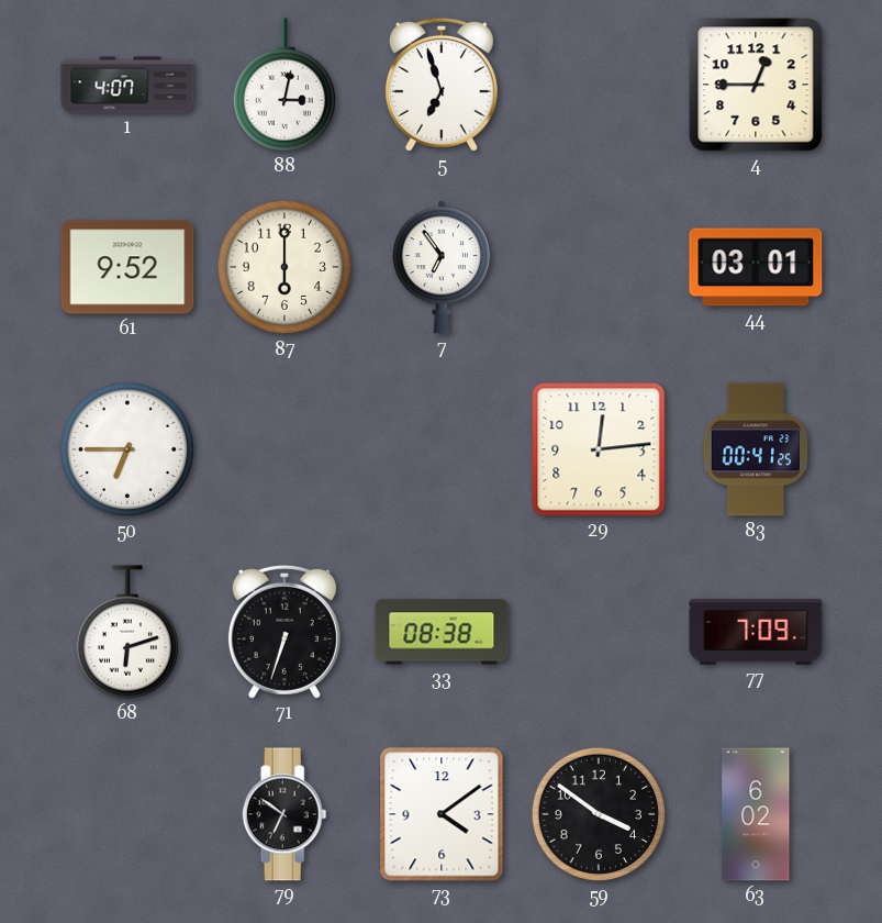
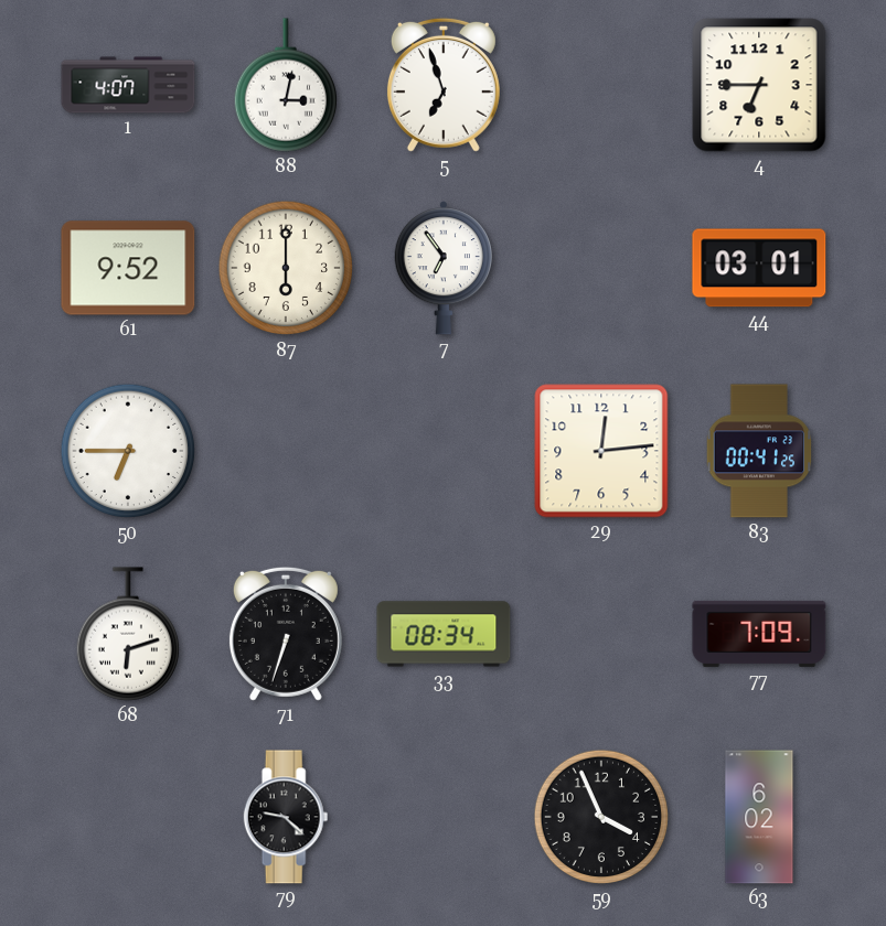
4: 12:45 -> 6:45
33: 08:38 -> 08:34
79: 6:51 -> 9:22
73: 4:09 -> none
59: 3:51 -> 3:56
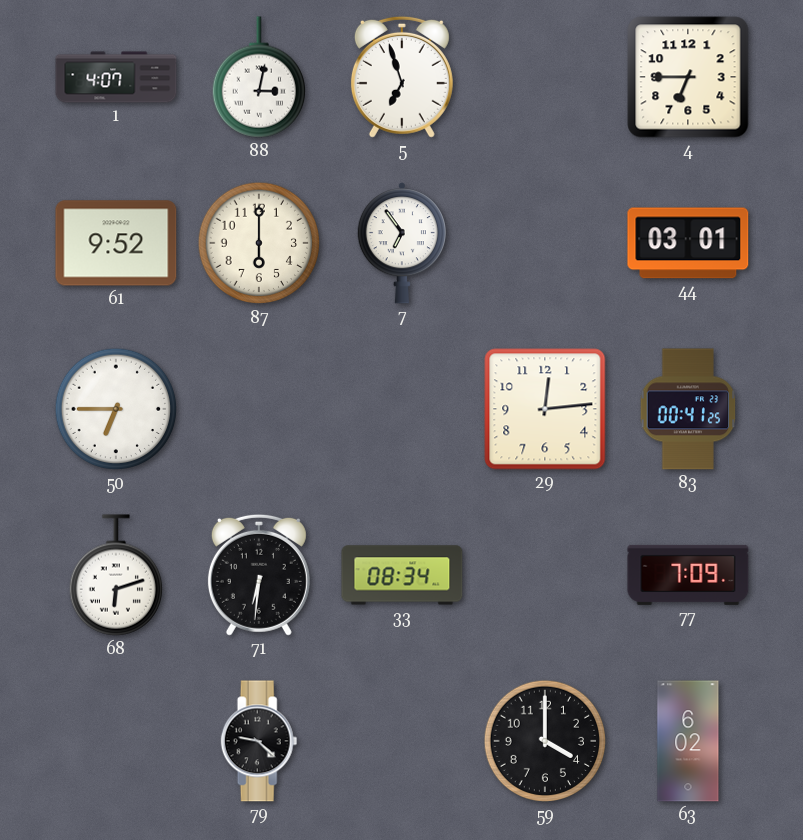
71: 6:33 -> 6:31
59: 3:56 -> 4:00
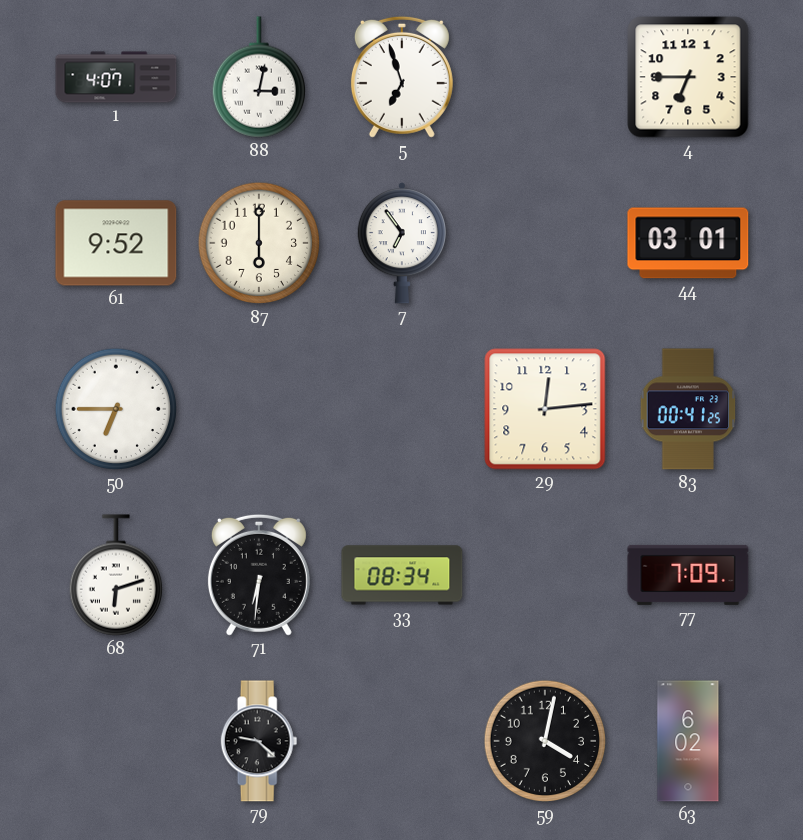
59: 4:00 -> 4:02
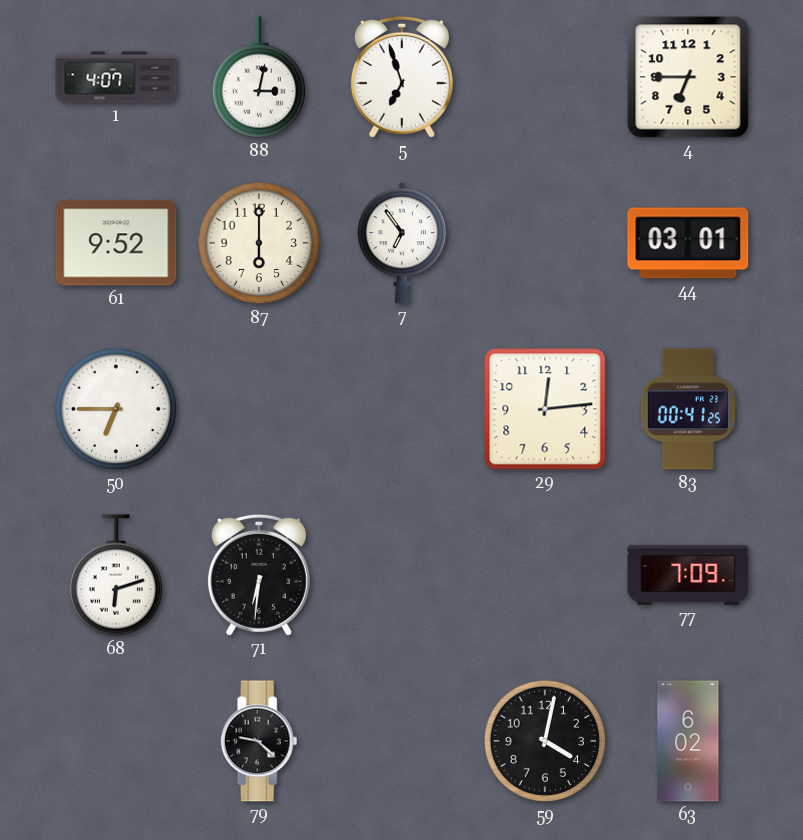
33: 08:34 -> none
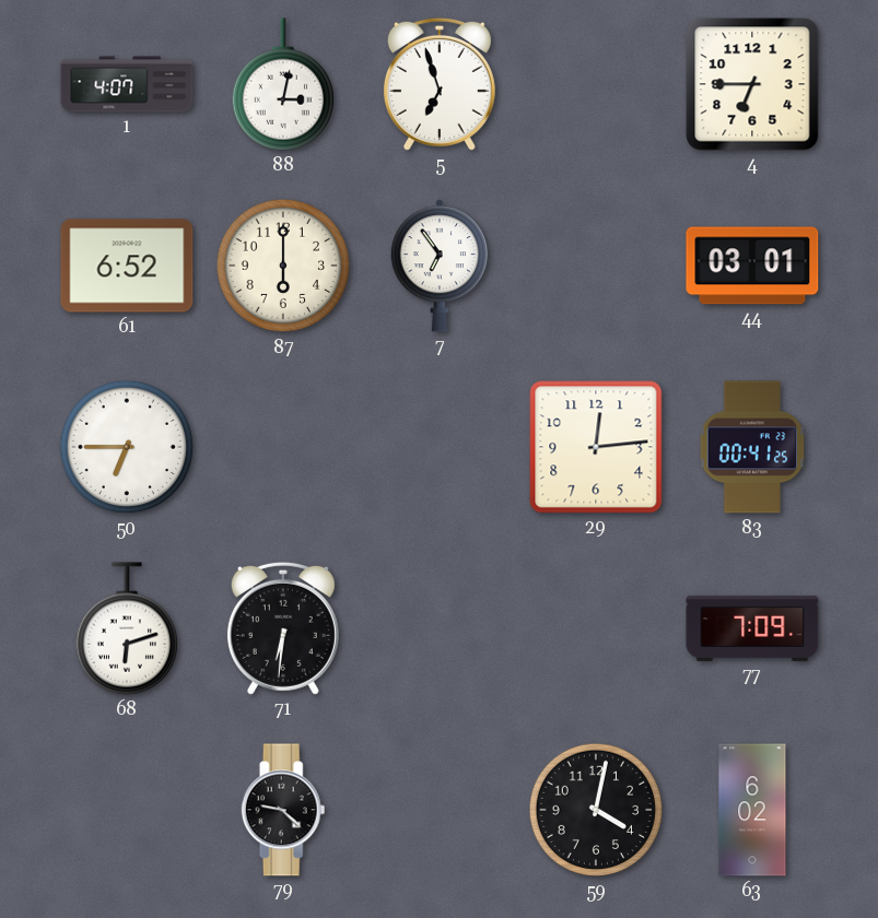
61: 9:52 -> 6:52
